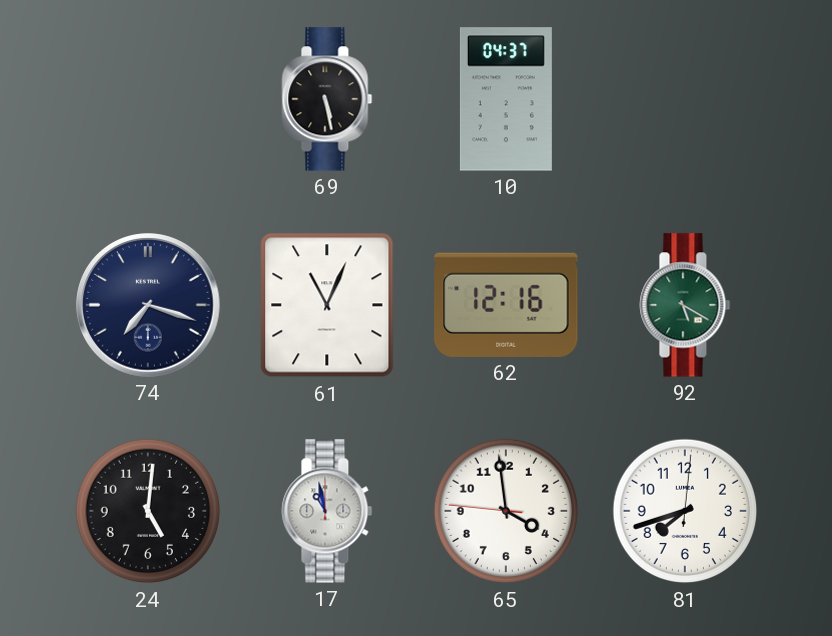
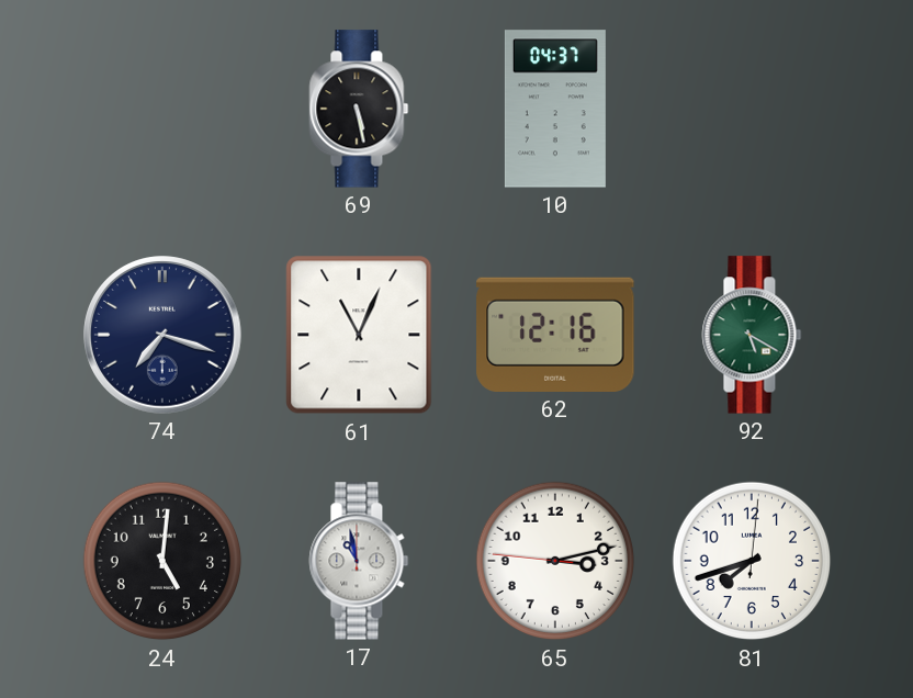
65: 3:58 -> 3:12
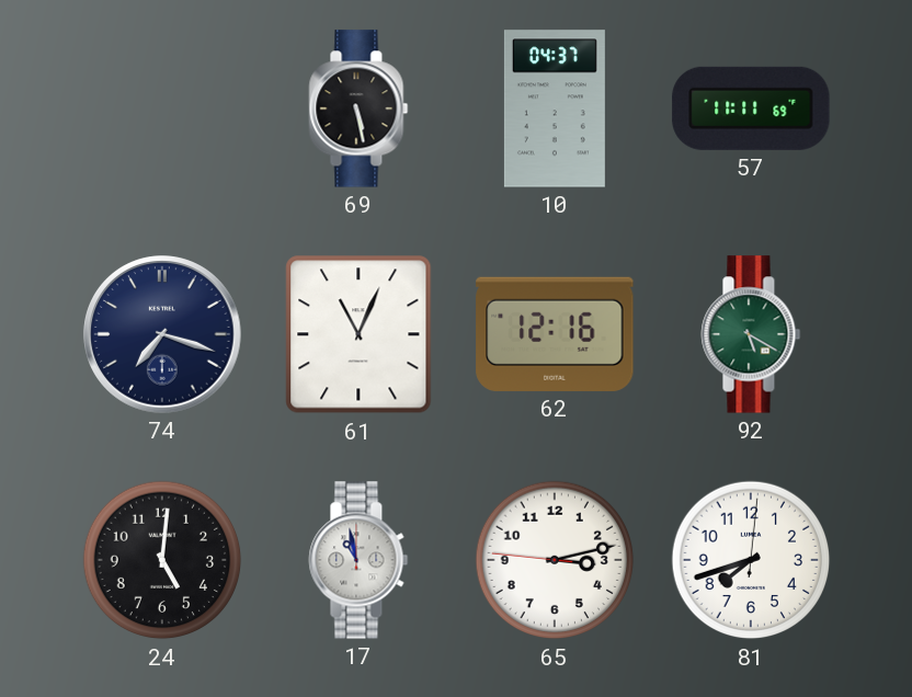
57: none -> 11:11
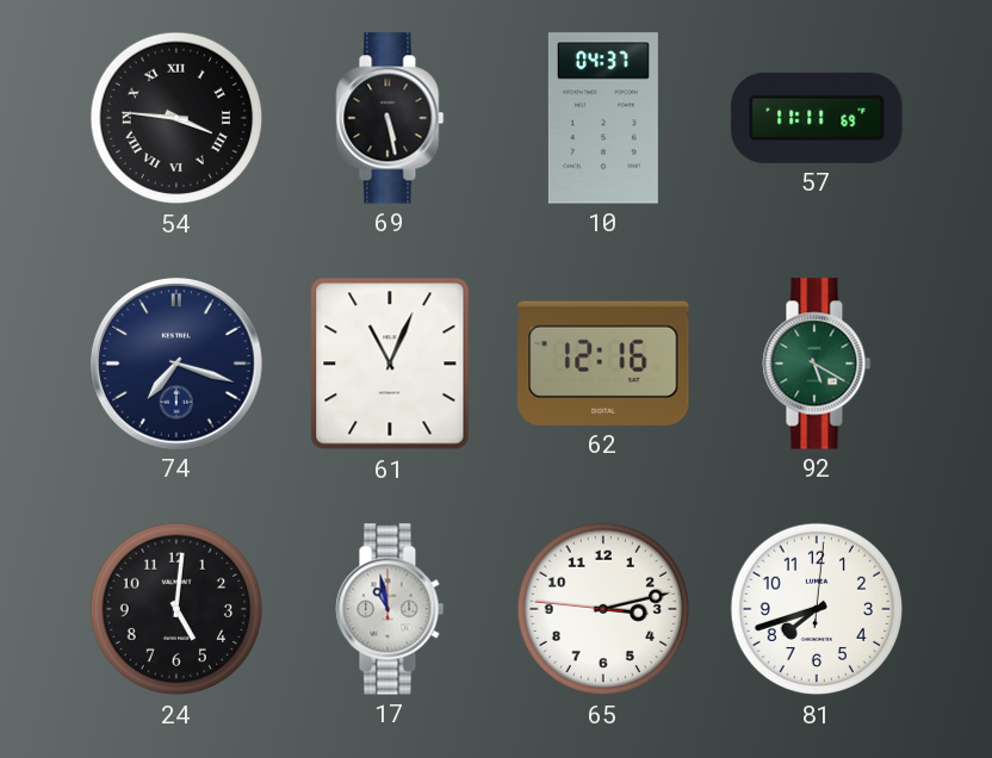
54: none -> 3:46
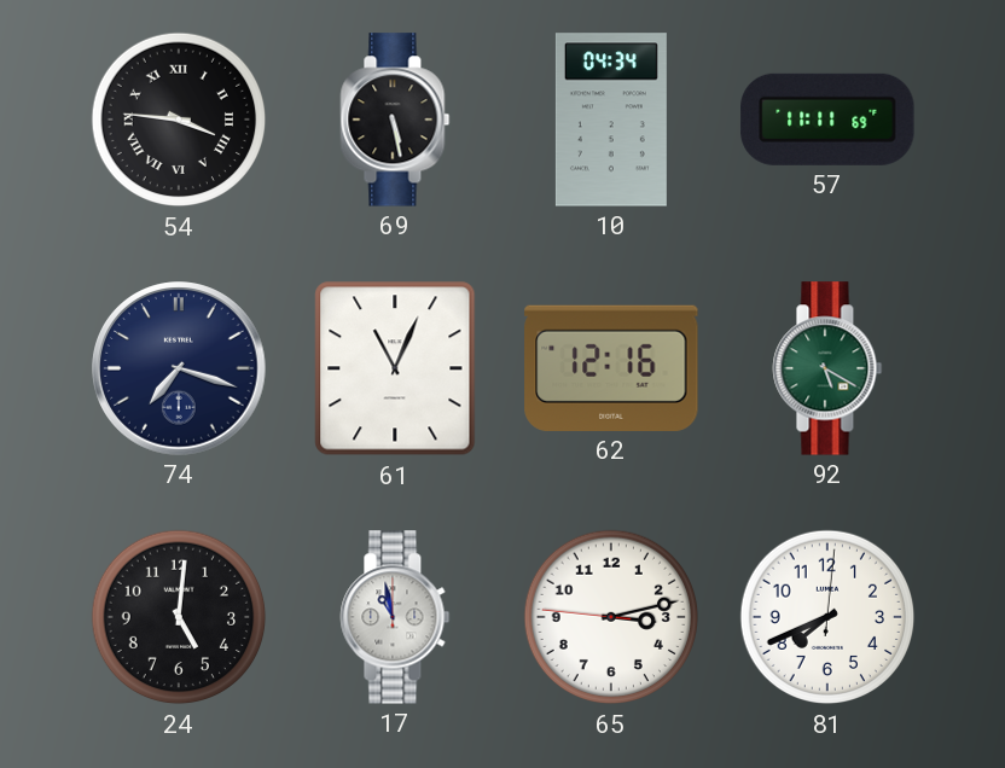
10: 04:37 -> 04:34
81: 7:42 -> 7:41
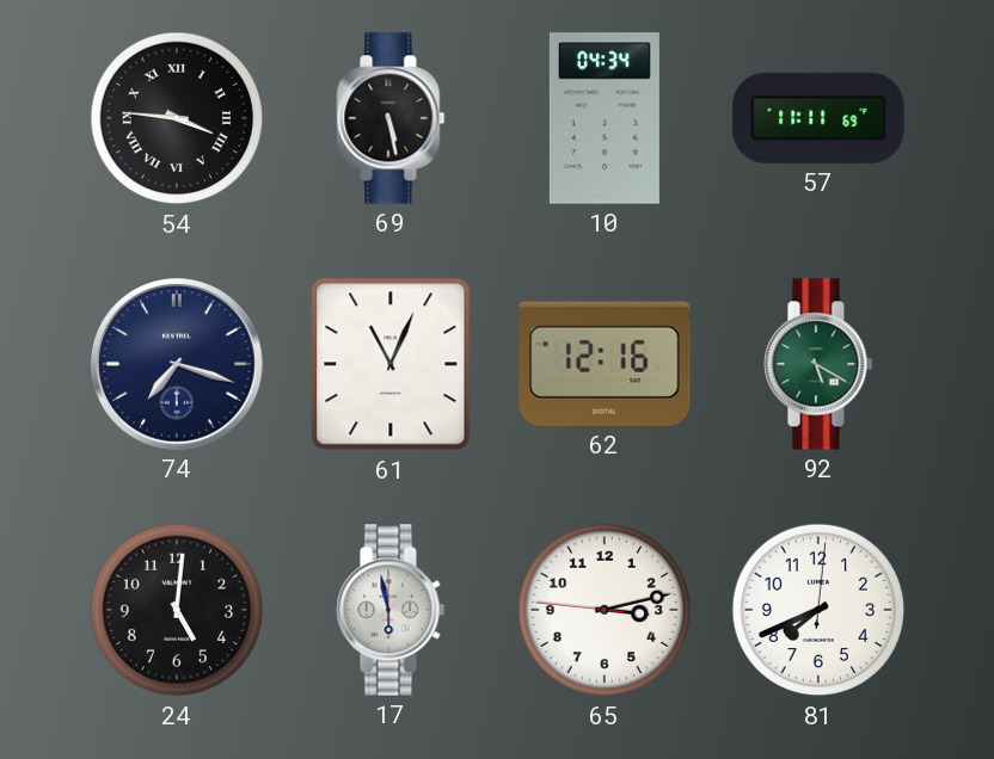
17: 10:58 -> 5:58
